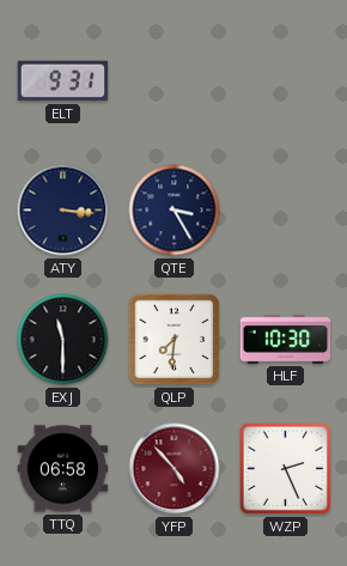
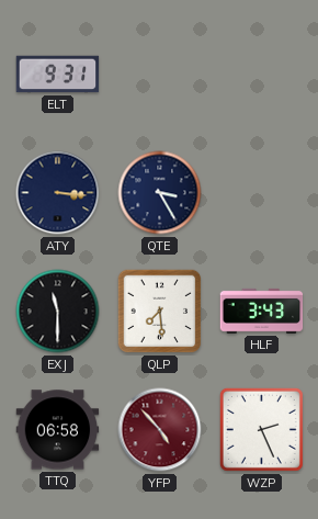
QLP: 7:31 -> 7:29
HLF: 10:30 -> 3:43
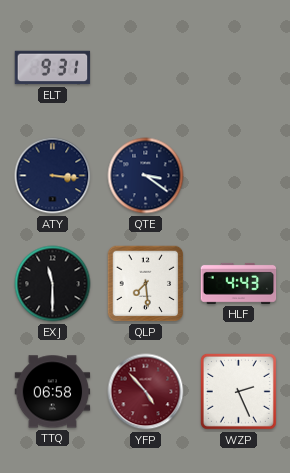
QTE: 3:25 -> 3:21
HLF: 3:43 -> 4:43
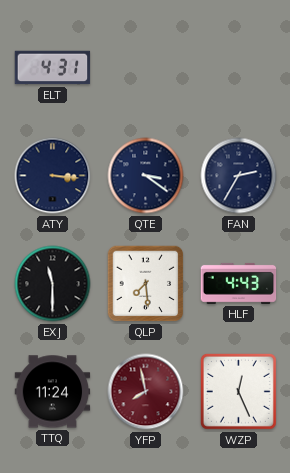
ELT: 9:31 -> 4:31
FAN: none -> 2:35
TTQ: 06:58 -> 11:24
YFP: 4:53 -> 7:58
WZP: 2:26 -> 12:26
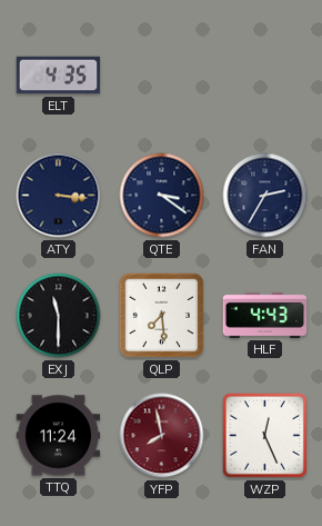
ELT: 4:31 -> 4:35
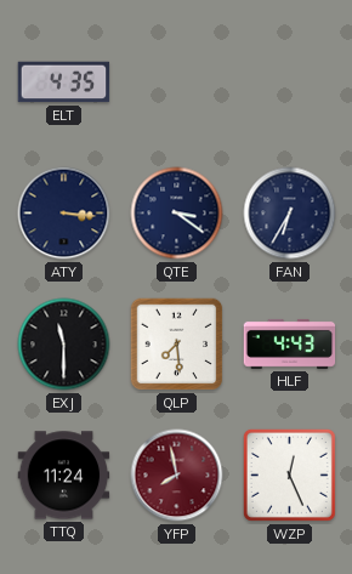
FAN: 2:35 -> 6:35
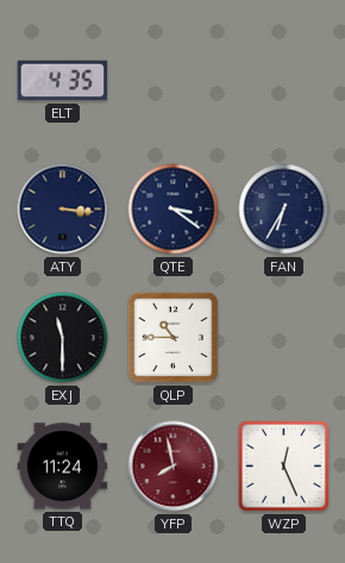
QLP: 7:29 -> 10:45
HLF: 4:43 -> none
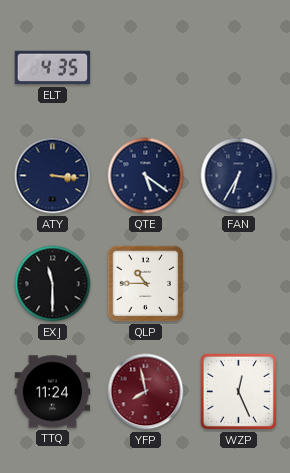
QTE: 3:21 -> 5:21
